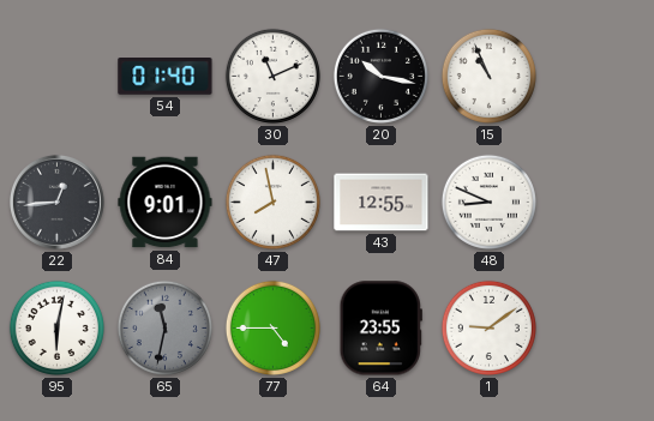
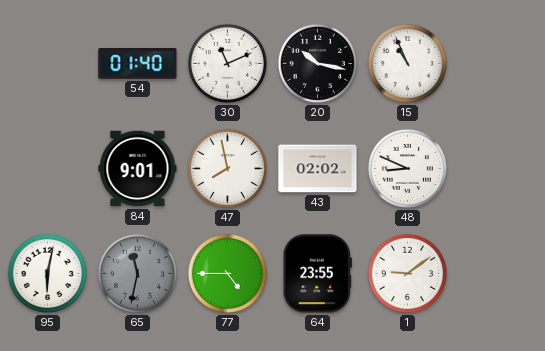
22: 12:44 -> none
43: 12:55 -> 02:02
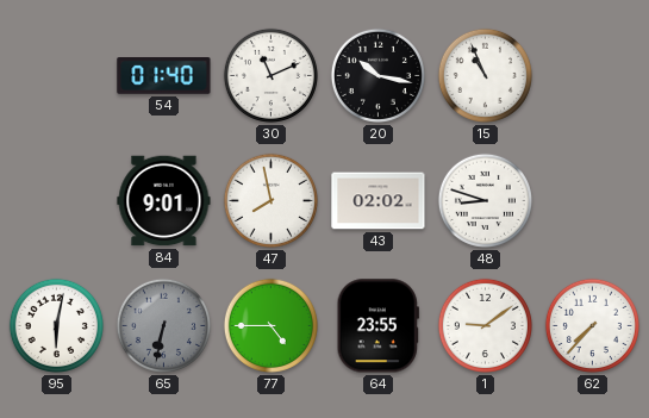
48: 8:49 -> 8:48
65: 11:32 -> 6:32
62: none -> 7:37
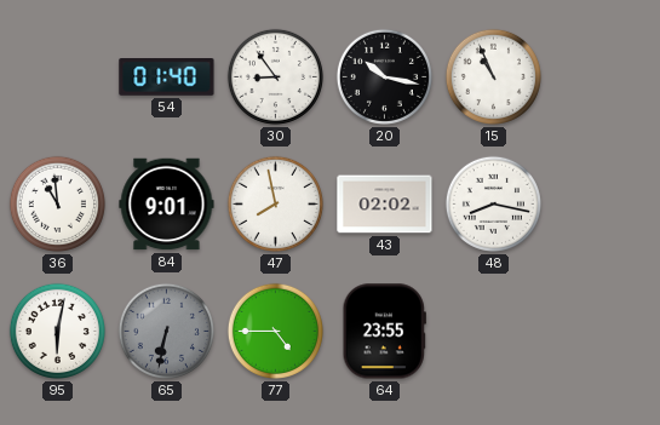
30: 11:11 -> 8:54
36: none -> 10:59
48: 8:48 -> 8:17
1: 9:09 -> none
62: 7:37 -> none
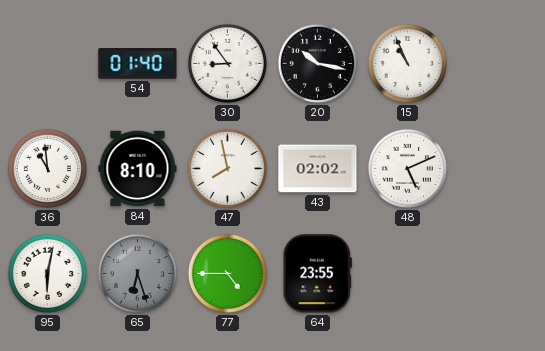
84: 9:01 -> 8:10
48: 8:17 -> 5:11
65: 6:32 -> 6:27
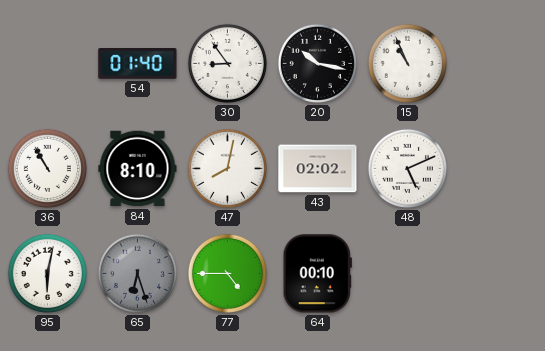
36: 10:59 -> 10:55
47: 7:58 -> 8:02
64: 23:55 -> 00:10
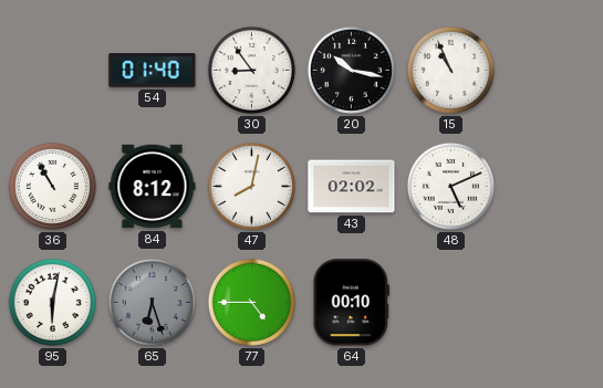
84: 8:10 -> 8:12
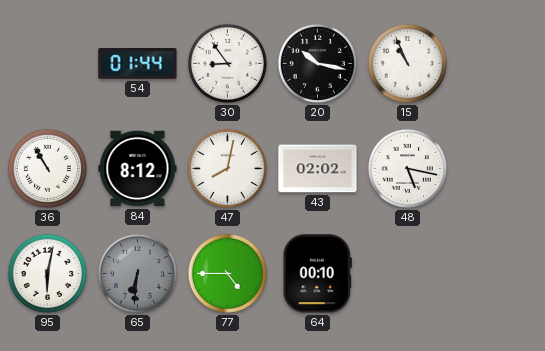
54: 01:40 -> 01:44
48: 5:11 -> 5:17
65: 6:27 -> 6:31
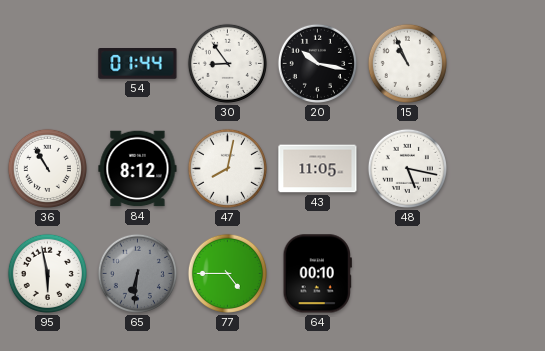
43: 02:02 -> 11:05
95: 6:02 -> 5:58
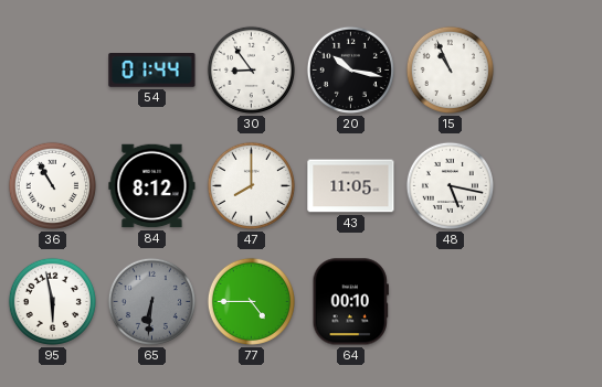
47: 8:02 -> 8:00
